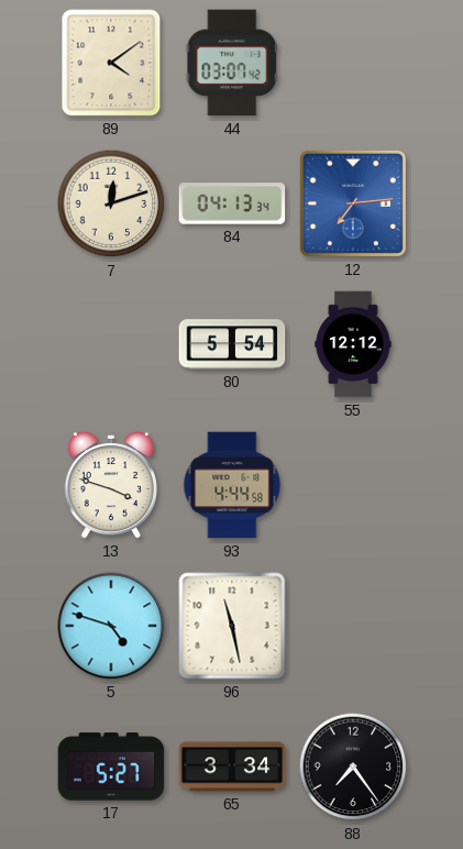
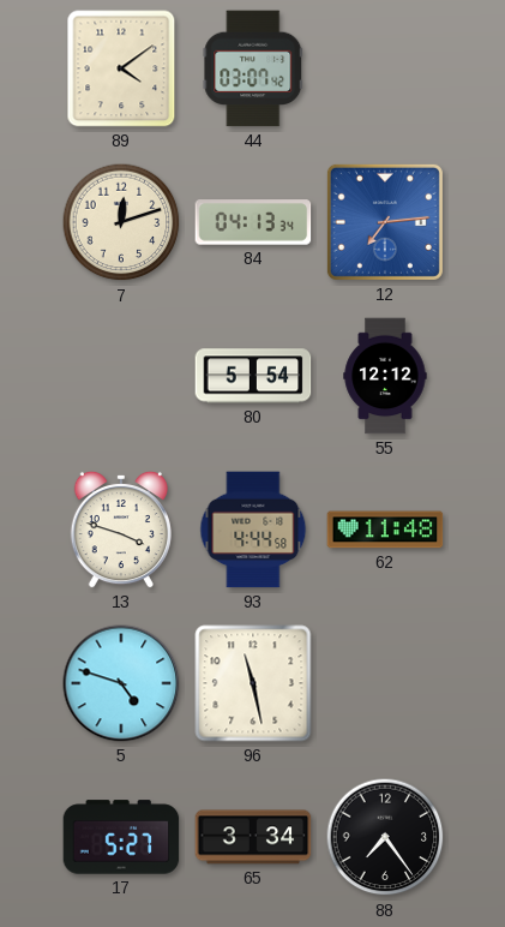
62: none -> 11:48
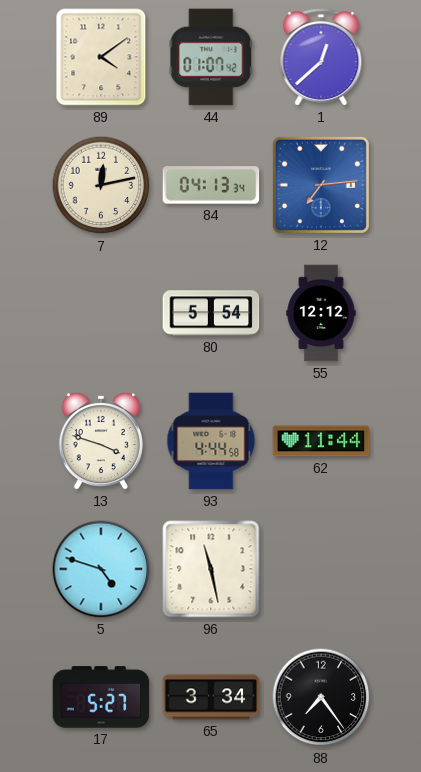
44: 03:07 -> 01:07
1: none -> 12:38
7: 12:12 -> 12:13
62: 11:48 -> 11:44
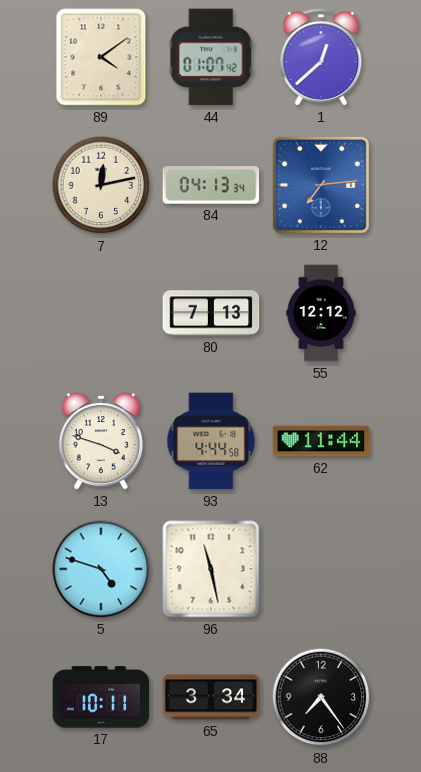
80: 5:54 -> 7:13
17: 5:27 -> 10:11
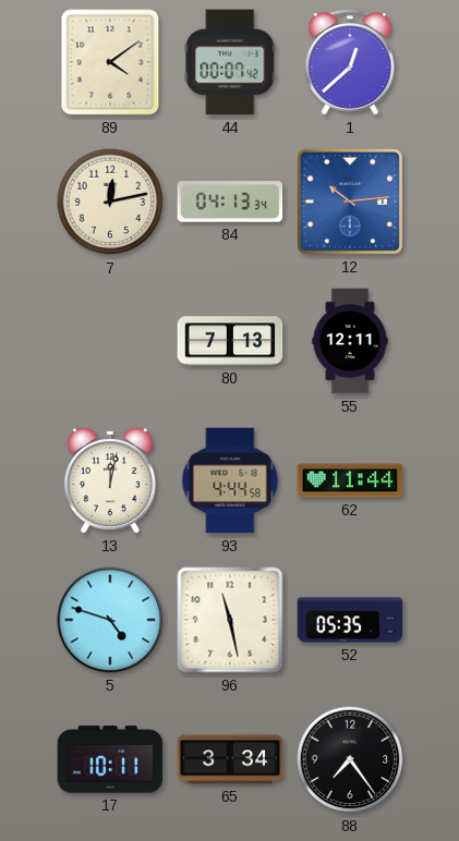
44: 01:07 -> 00:07
12: 7:14 -> 10:14
55: 12:12 -> 12:11
13: 3:48 -> 12:02
52: none -> 05:35
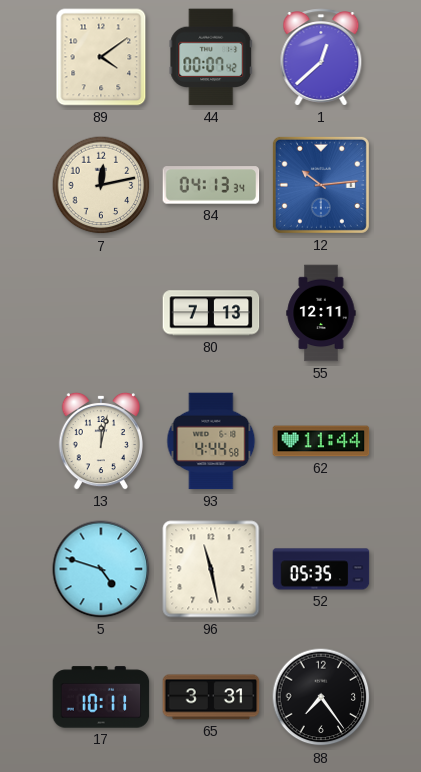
65: 3:34 -> 3:31
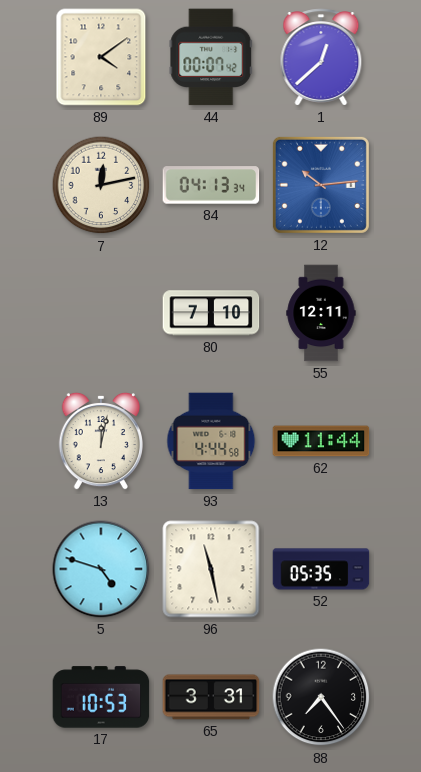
80: 7:13 -> 7:10
17: 10:11 -> 10:53
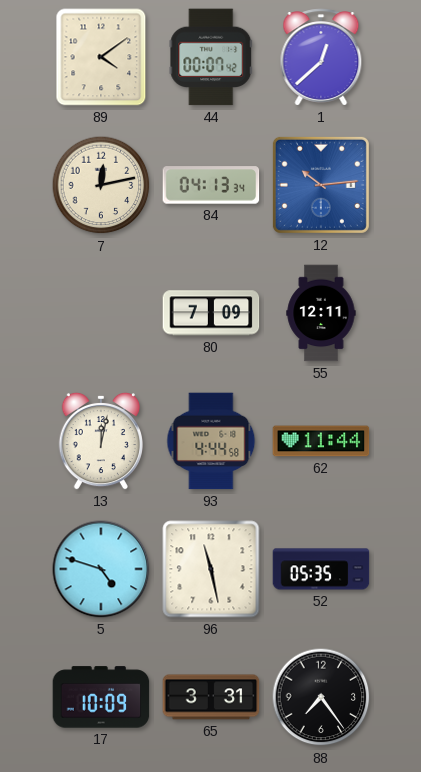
80: 7:10 -> 7:09
17: 10:53 -> 10:09
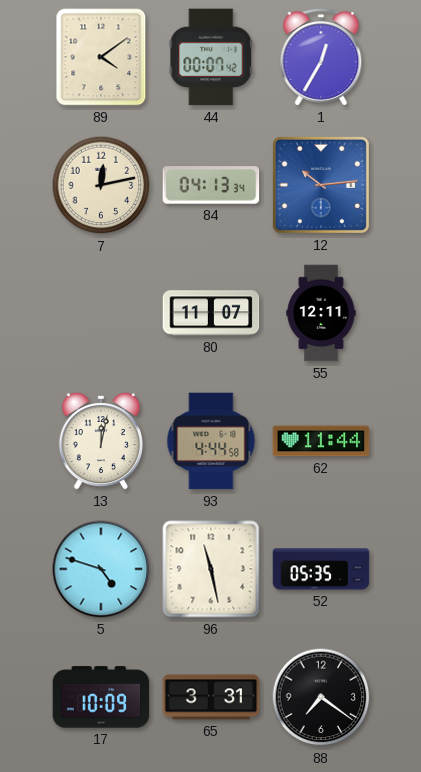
1: 12:38 -> 12:35
80: 7:09 -> 11:07
88: 7:24 -> 7:21
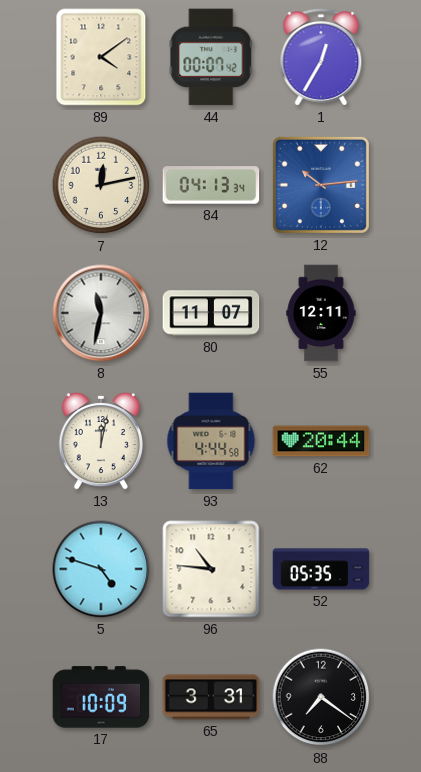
8: none -> 11:32
62: 11:44 -> 20:44
96: 11:28 -> 10:46
